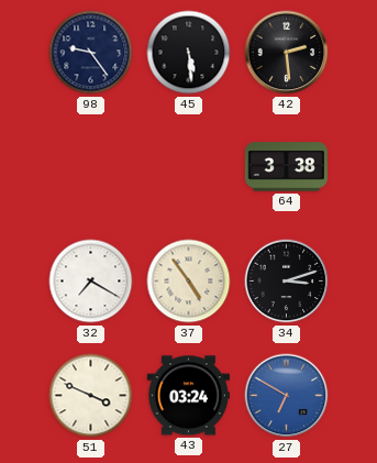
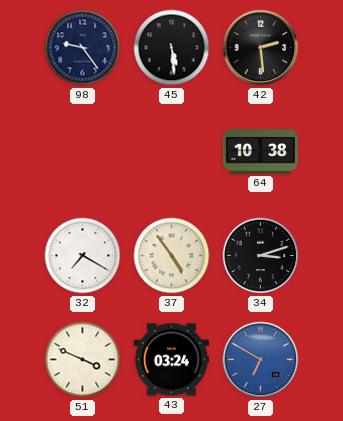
64: 3:38 -> 10:38
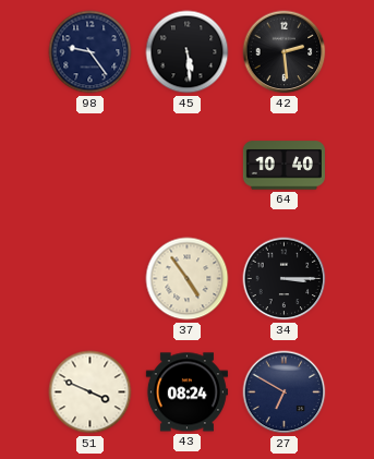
64: 10:38 -> 10:40
32: 7:20 -> none
34: 3:12 -> 3:15
43: 03:24 -> 08:24
27 dial: blue -> navy
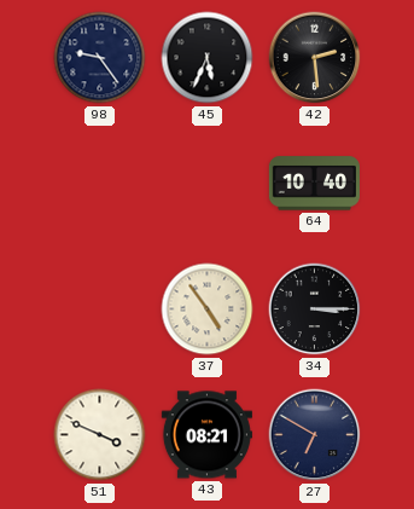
45: 5:29 -> 5:34
43: 08:24 -> 08:21
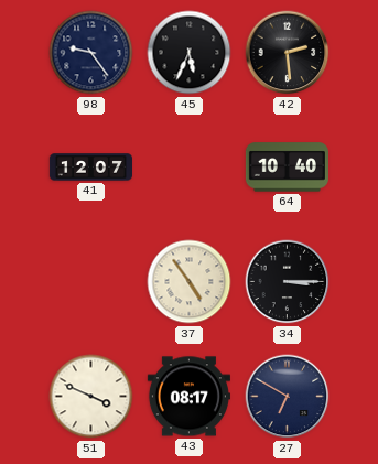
41: none -> 12:07
43: 08:21 -> 08:17
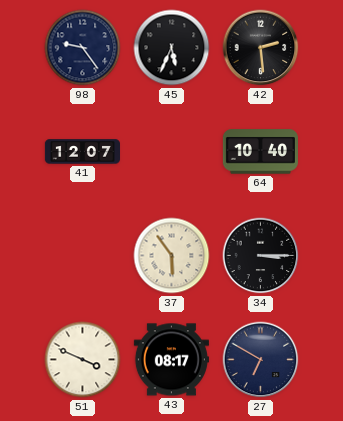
37: 4:54 -> 5:54
